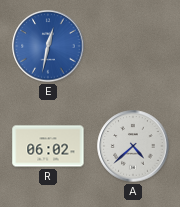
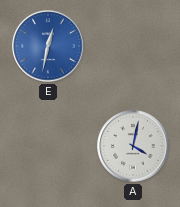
R: 06:02 -> none
A: 4:38 -> 4:02
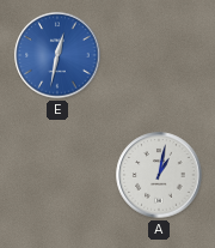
A: 4:02 -> 1:02
